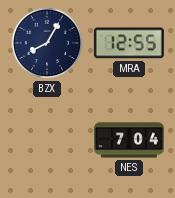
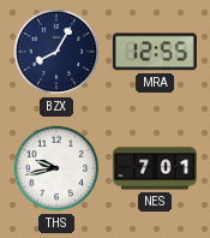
THS: none -> 9:43
NES: 7:04 -> 7:01
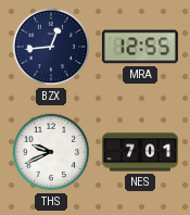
BZX: 8:05 -> 12:44
THS: 9:43 -> 9:41
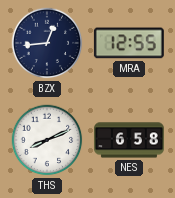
THS: 9:41 -> 8:11
NES: 7:01 -> 6:58
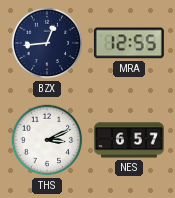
THS: 8:11 -> 3:11
NES: 6:58 -> 6:57
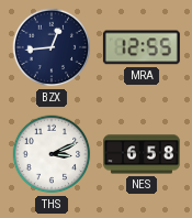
NES: 6:57 -> 6:58
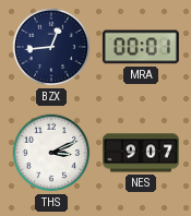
MRA: 12:55 -> 00:01
NES: 6:58 -> 9:07
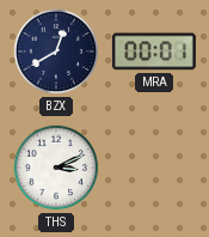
BZX: 12:44 -> 12:40
NES: 9:07 -> none
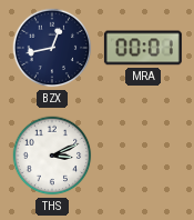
BZX: 12:40 -> 12:43
